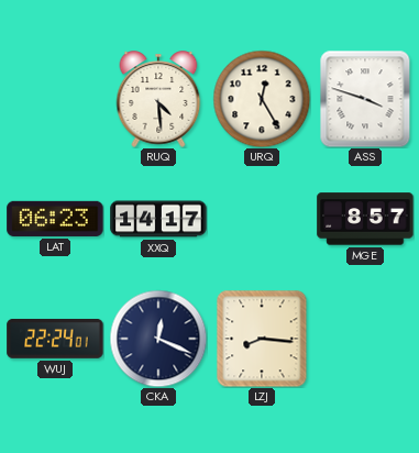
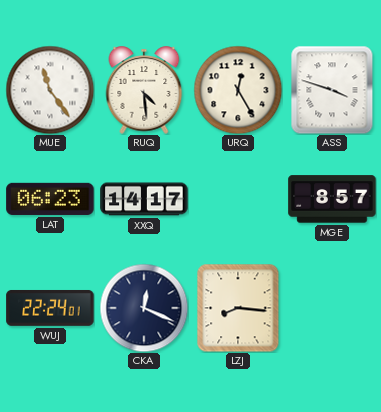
MUE: none -> 11:24
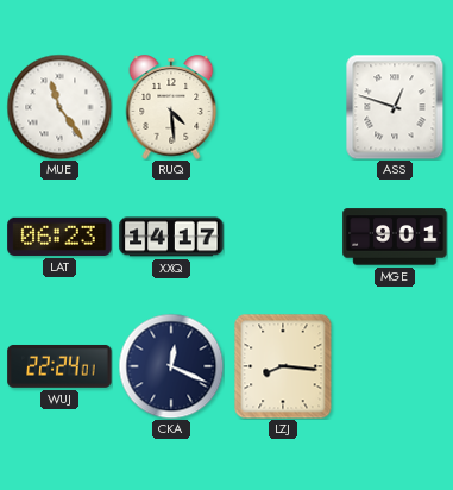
URQ: 12:25 -> none
ASS: 3:48 -> 12:48
MGE: 8:57 -> 9:01
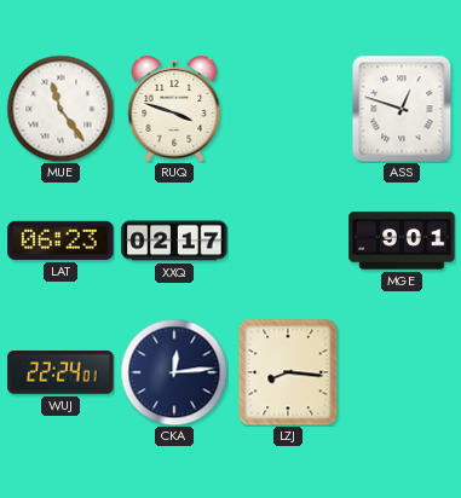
RUQ: 4:29 -> 3:48
XXQ: 14:17 -> 02:17
CKA: 12:19 -> 12:14
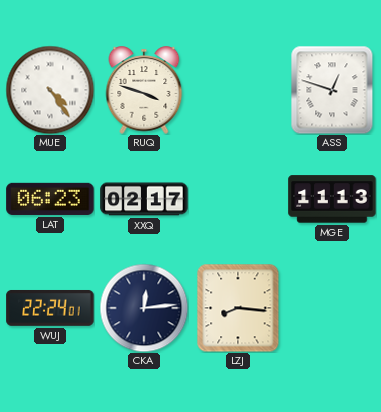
MUE: 11:24 -> 4:24
MGE: 9:01 -> 11:13
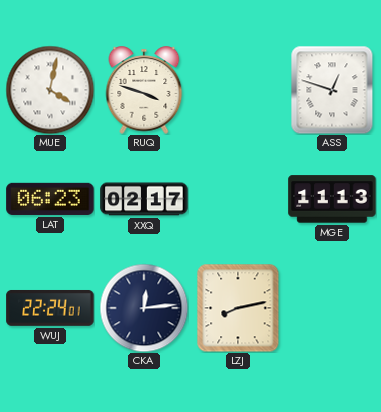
MUE: 4:24 -> 4:02
LZJ: 8:16 -> 8:13
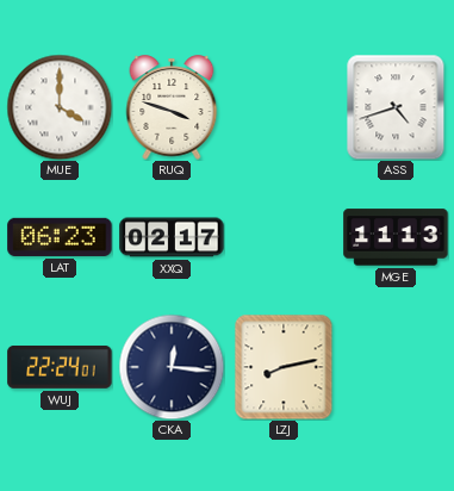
MUE: 4:02 -> 4:00
ASS: 12:48 -> 4:42
CKA: 12:14 -> 12:16
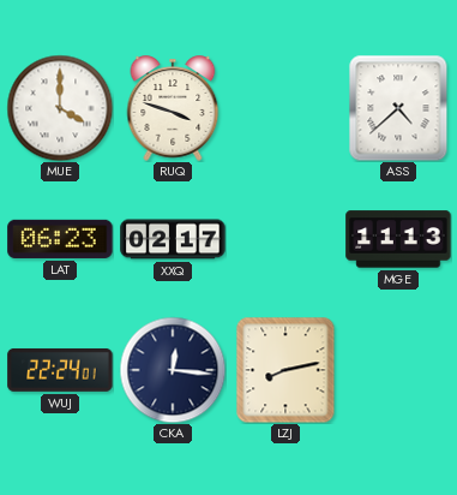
ASS: 4:42 -> 4:38
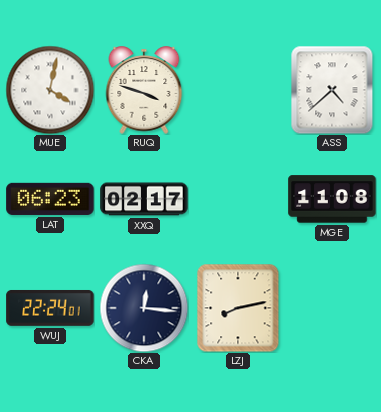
MUE: 4:00 -> 4:02
MGE: 11:13 -> 11:08
